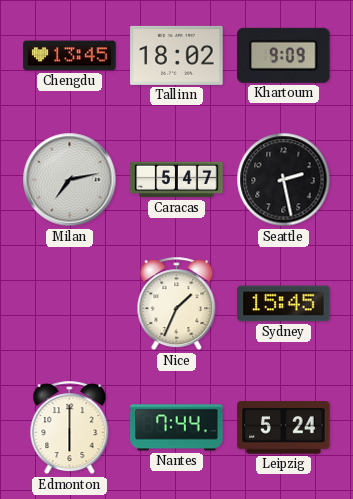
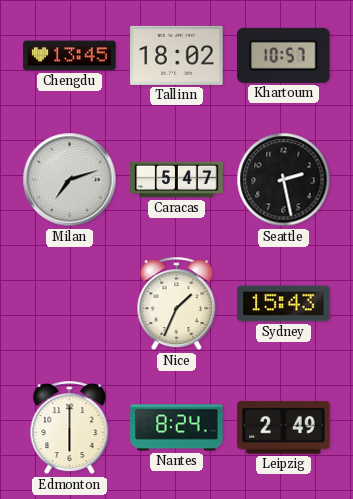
Khartoum: 9:09 -> 10:57
Milan: 7:13 -> 7:12
Sydney: 15:45 -> 15:43
Nantes: 7:44 -> 8:24
Leipzig: 5:24 -> 2:49
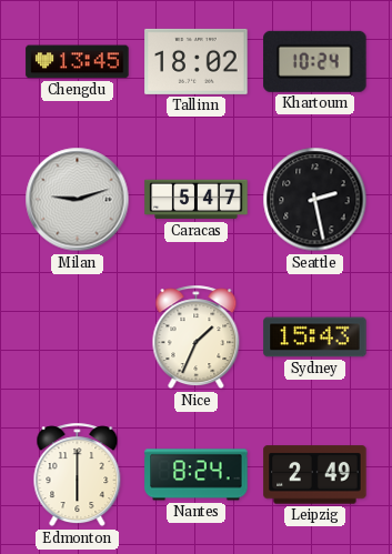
Khartoum: 10:57 -> 10:24
Milan: 7:12 -> 9:12
